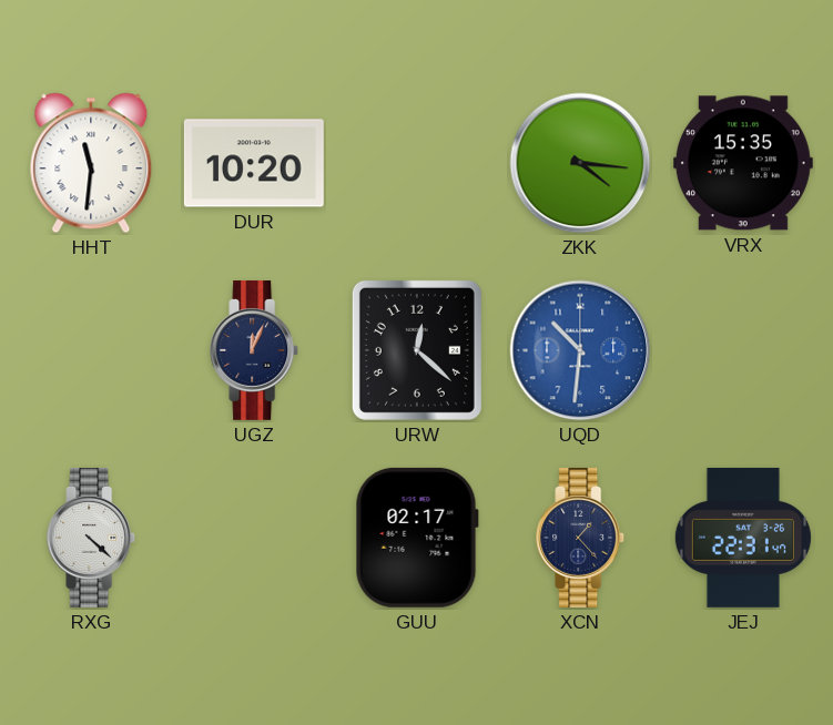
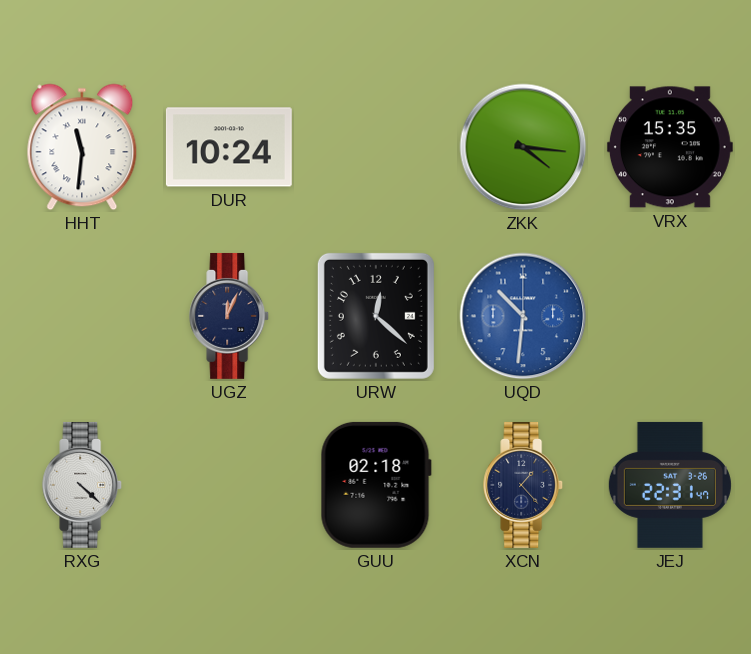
DUR: 10:20 -> 10:24
GUU: 02:17 -> 02:18
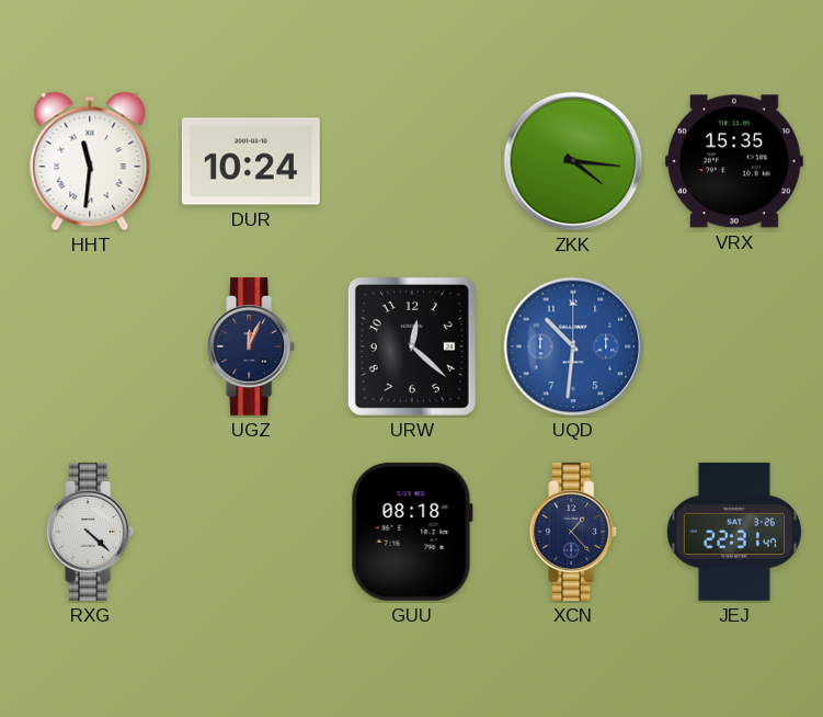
GUU: 02:18 -> 08:18
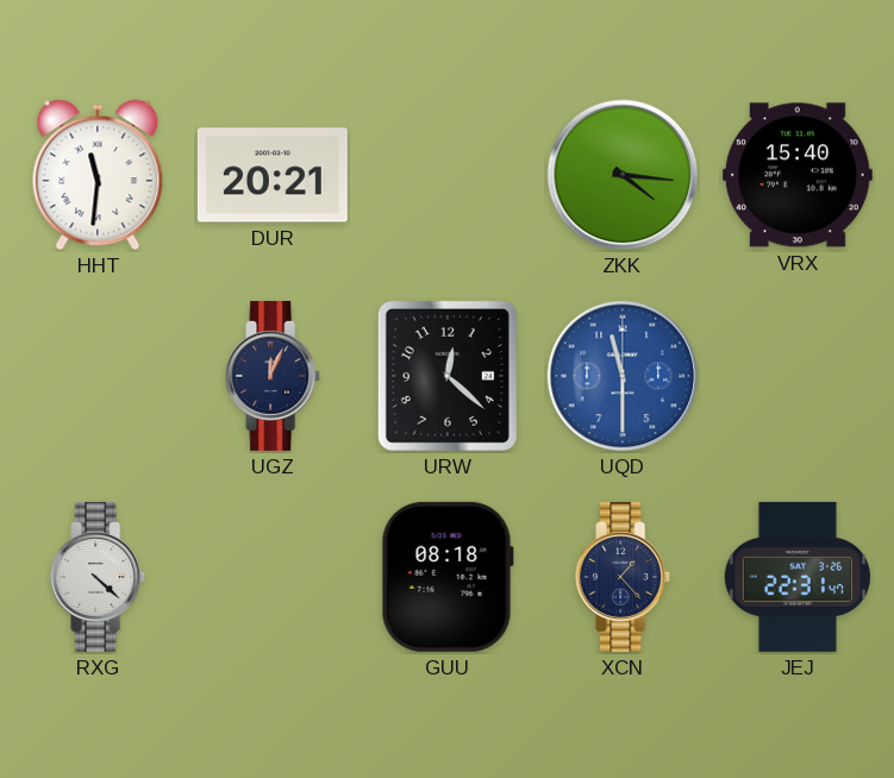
DUR: 10:24 -> 20:21
VRX: 15:35 -> 15:40
UQD: 10:31 -> 11:30
